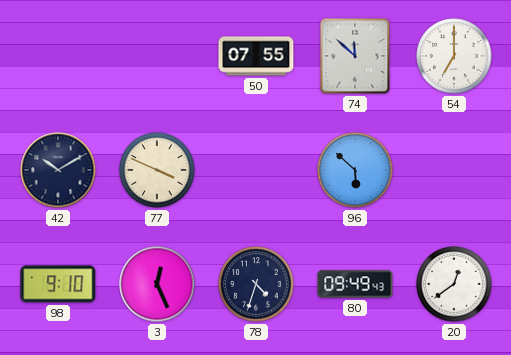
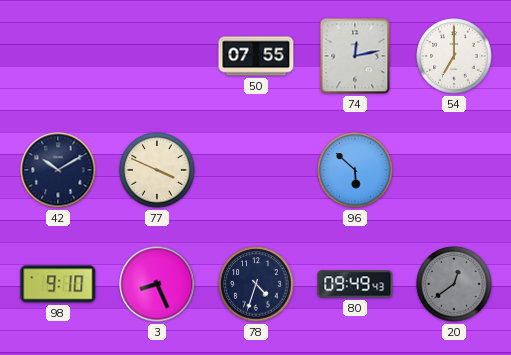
74: 11:52 -> 12:13
3: 12:26 -> 8:26
20 dial: white -> grey
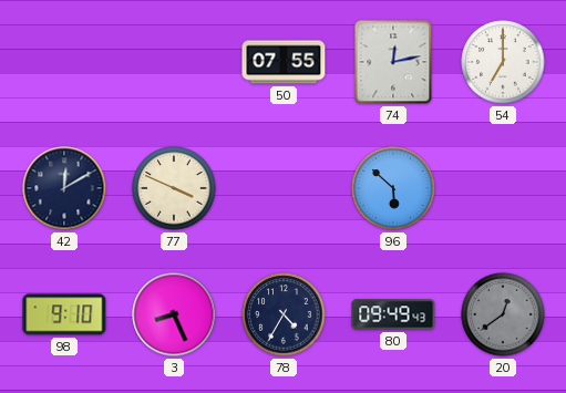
42: 10:10 -> 12:10
78: 4:33 -> 4:35
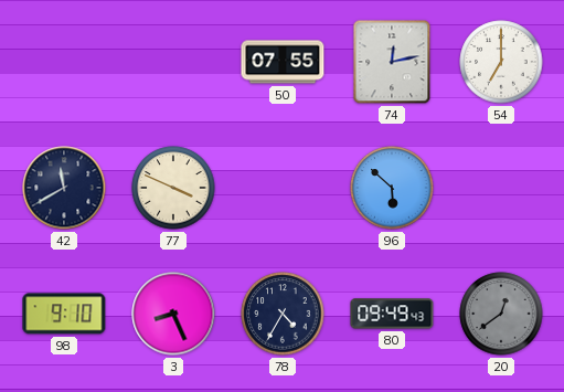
42: 12:10 -> 11:40
